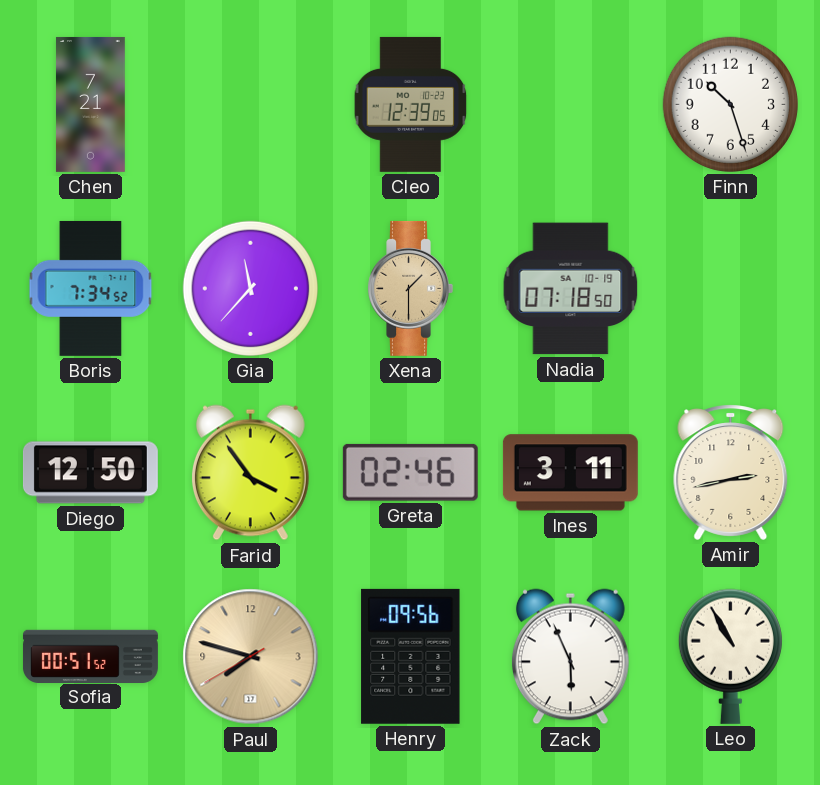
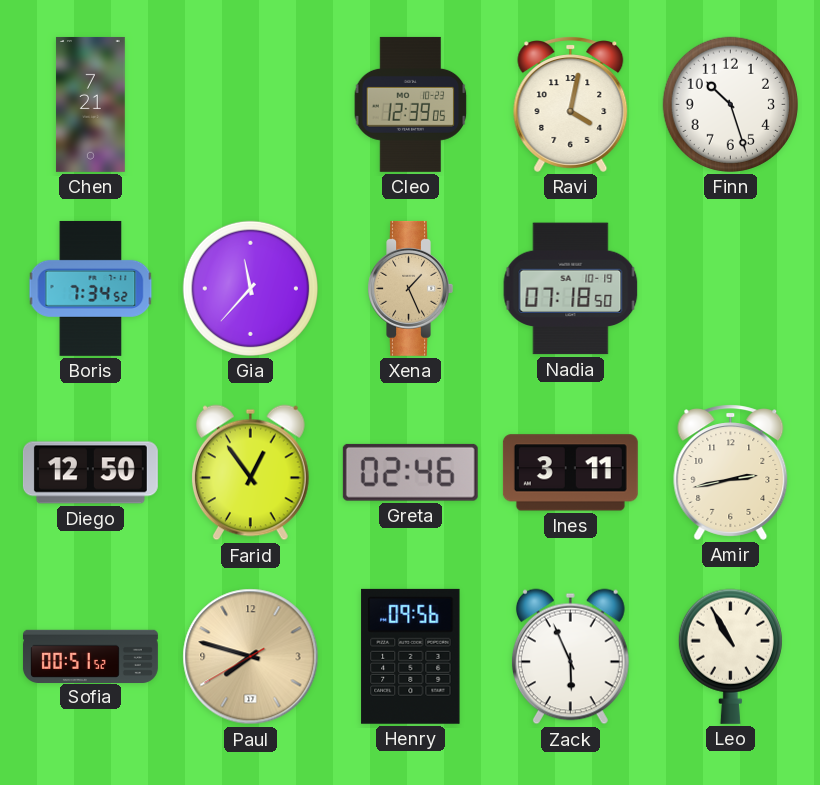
Ravi: none -> 4:02
Xena: 1:30 -> 1:26
Farid: 3:54 -> 12:54
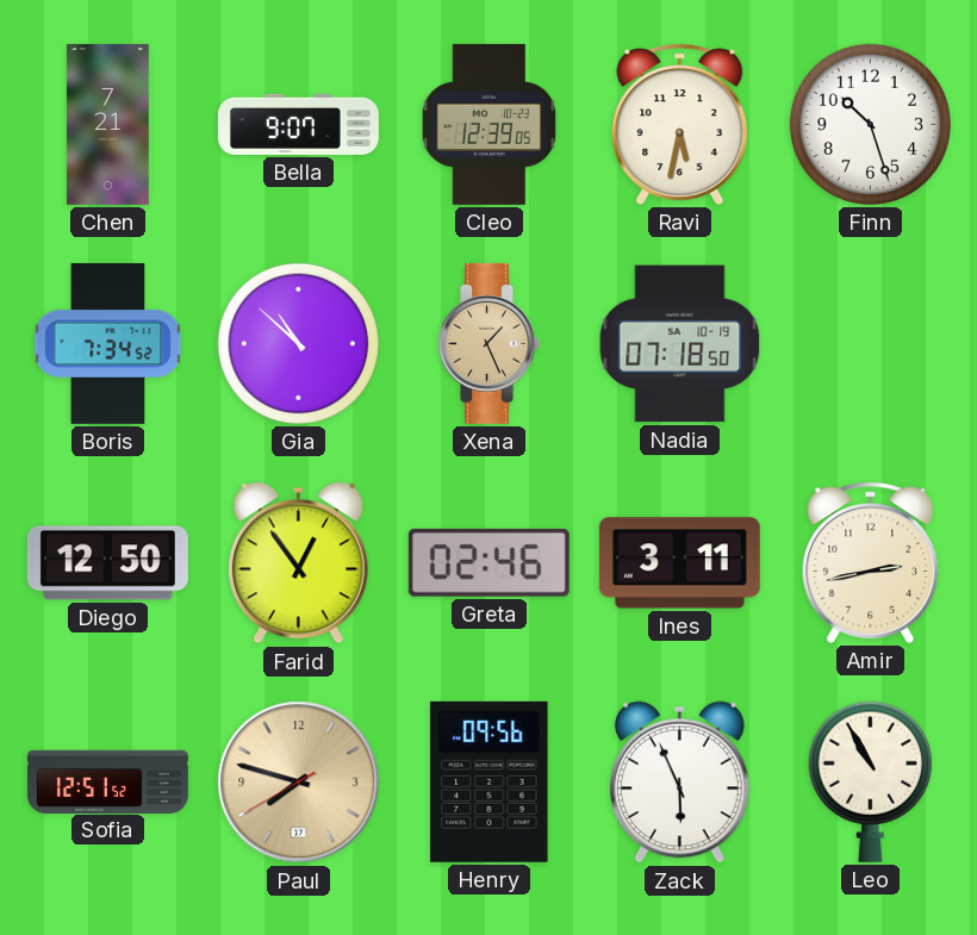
Bella: none -> 9:07
Ravi: 4:02 -> 5:32
Gia: 11:37 -> 10:52
Sofia: 00:51 -> 12:51
